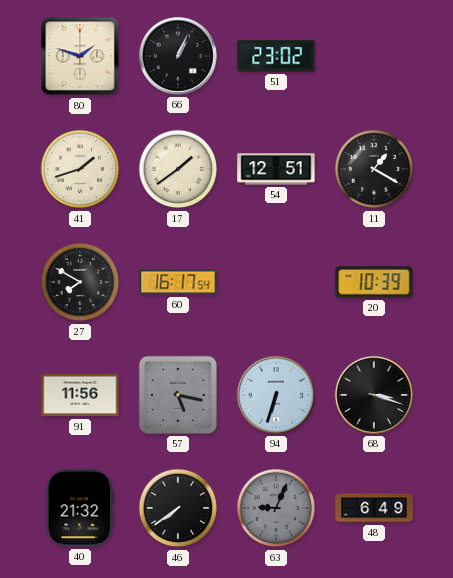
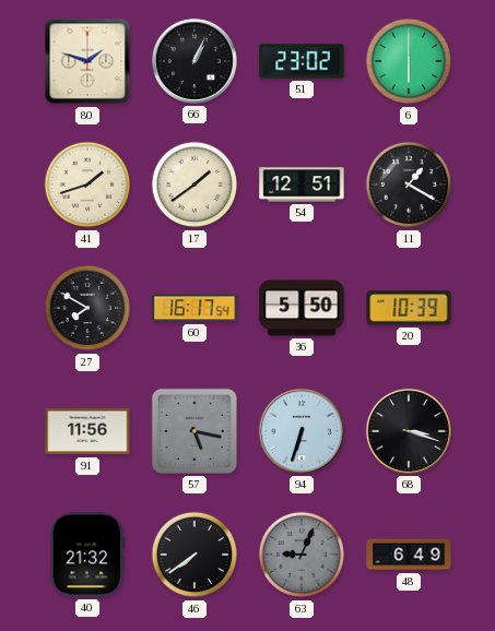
6: none -> 6:00
36: none -> 5:50
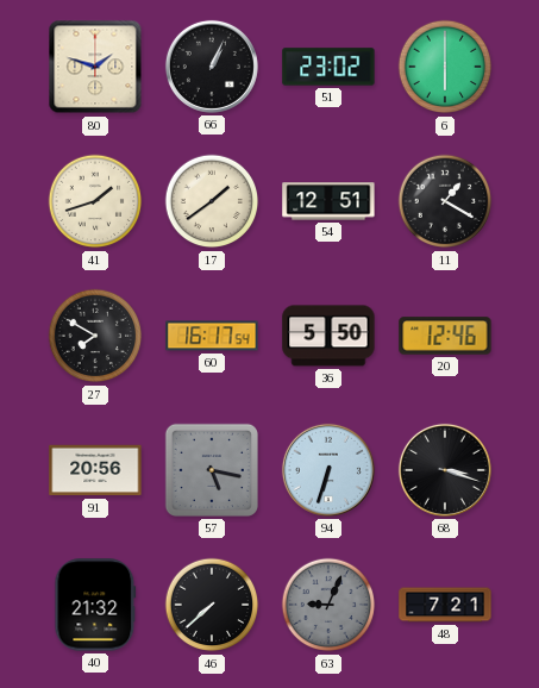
20: 10:39 -> 12:46
91: 11:56 -> 20:56
46: 7:39 -> 7:38
48: 6:49 -> 7:21
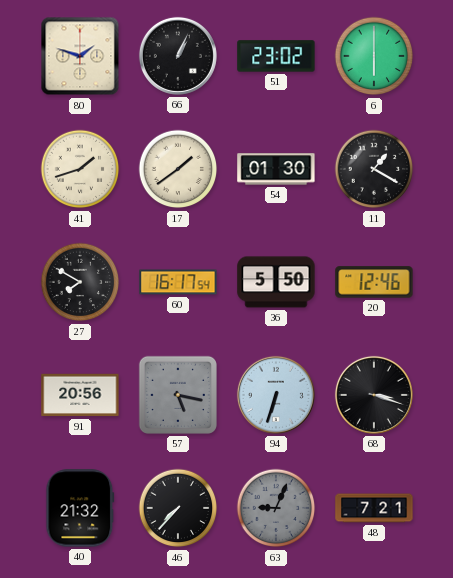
54: 12:51 -> 01:30
46: 7:38 -> 7:37
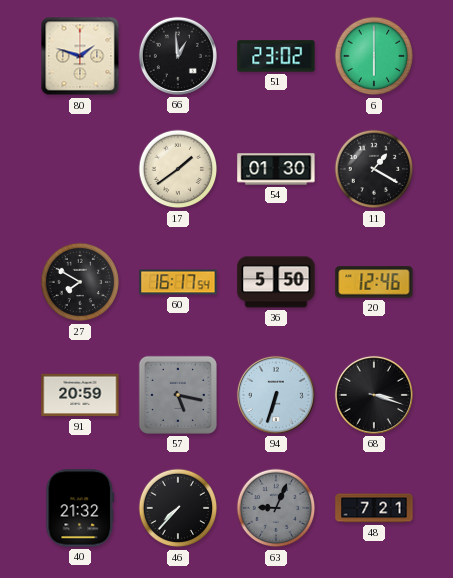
66: 1:04 -> 12:59
41: 1:42 -> none
91: 20:56 -> 20:59
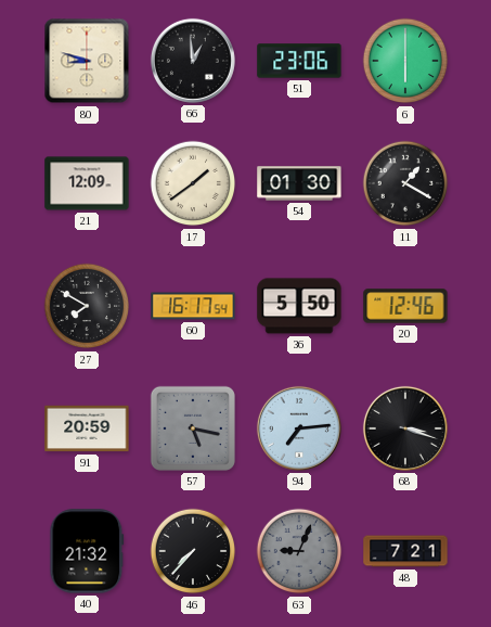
80: 1:48 -> 8:48
51: 23:02 -> 23:06
21: none -> 12:09
94: 6:33 -> 7:14
